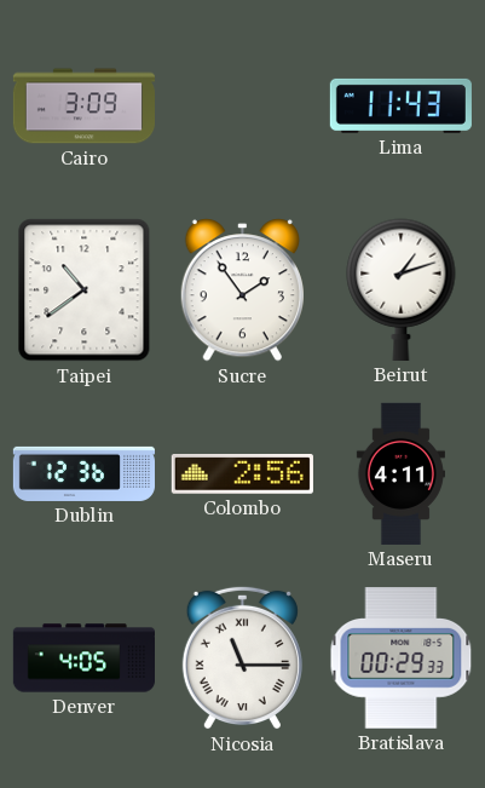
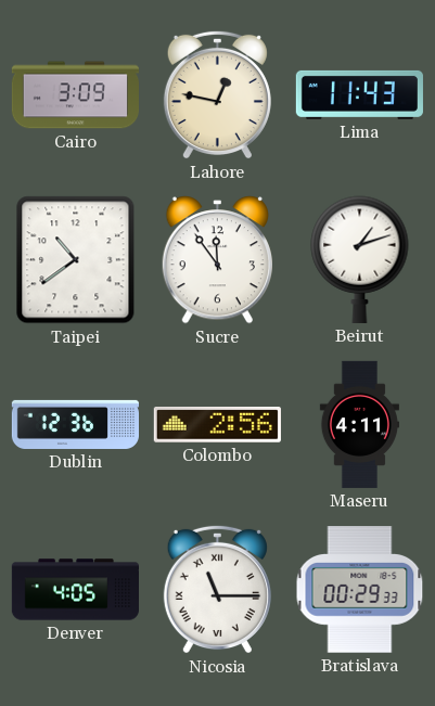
Lahore: none -> 12:47
Sucre: 1:54 -> 11:54
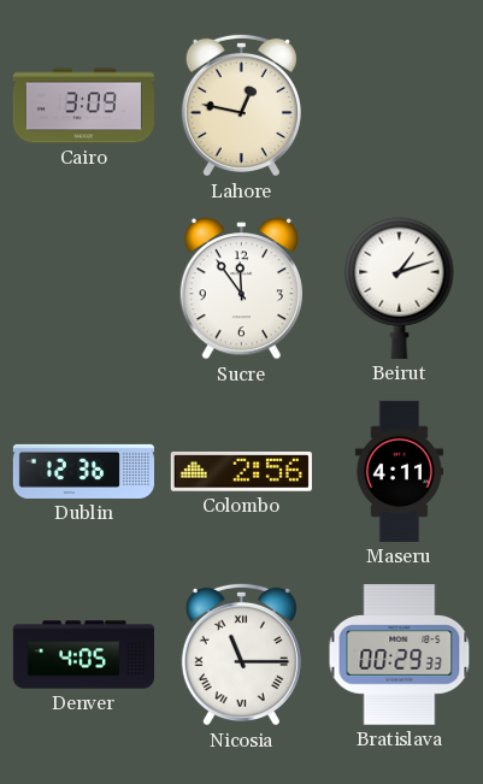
Lima: 11:43 -> none
Taipei: 10:39 -> none
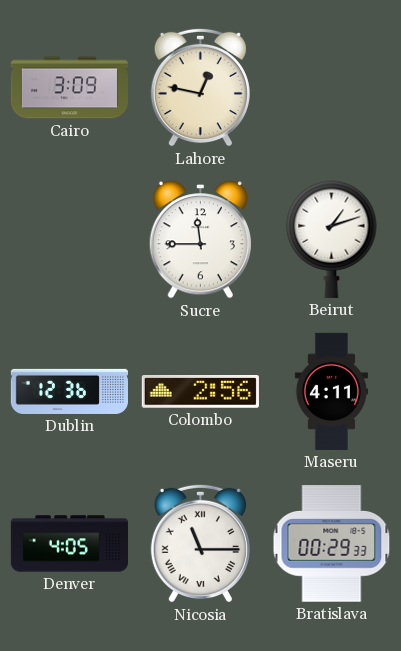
Sucre: 11:54 -> 11:45
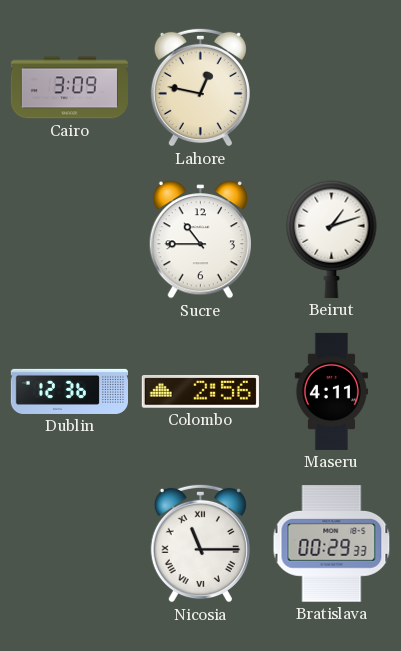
Sucre: 11:45 -> 10:45
Denver: 4:05 -> none
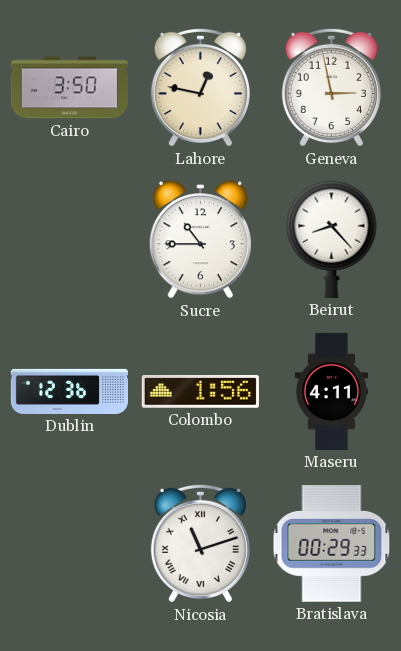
Cairo: 3:09 -> 3:50
Geneva: none -> 2:58
Beirut: 1:12 -> 8:23
Colombo: 2:56 -> 1:56
Nicosia: 11:15 -> 11:12
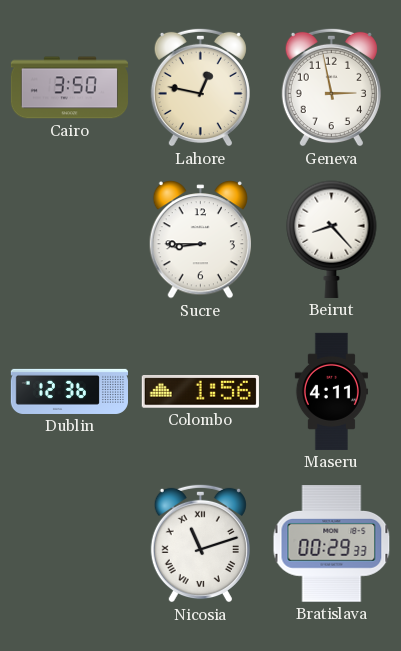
Sucre: 10:45 -> 8:45
